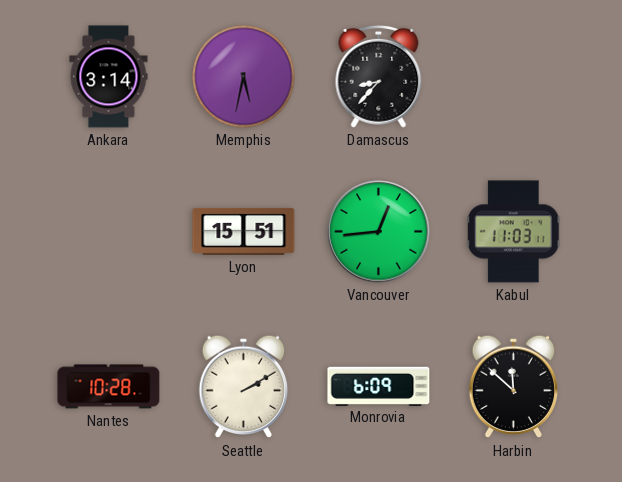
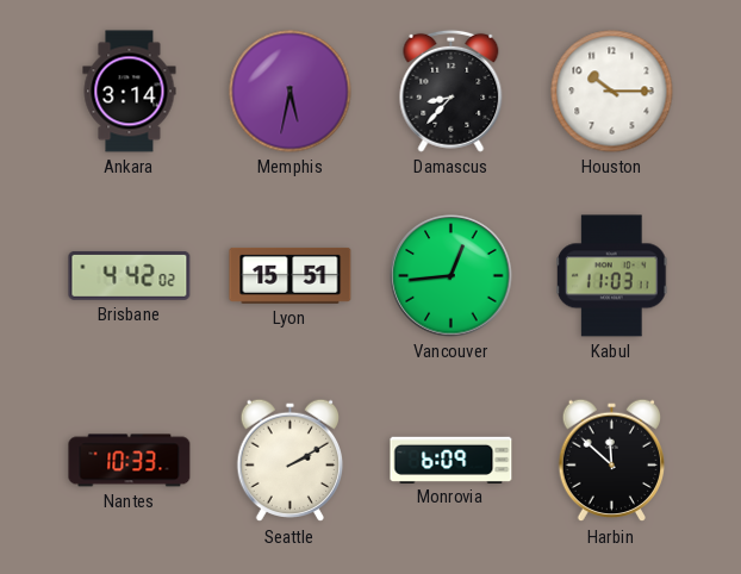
Houston: none -> 10:15
Brisbane: none -> 4:42
Nantes: 10:28 -> 10:33
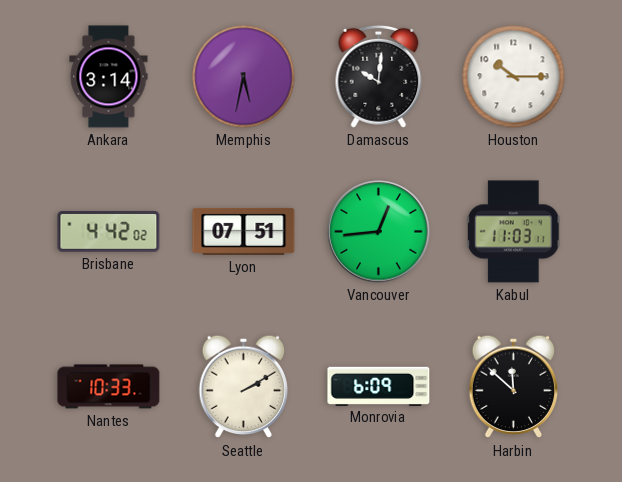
Damascus: 8:37 -> 10:01
Lyon: 15:51 -> 07:51
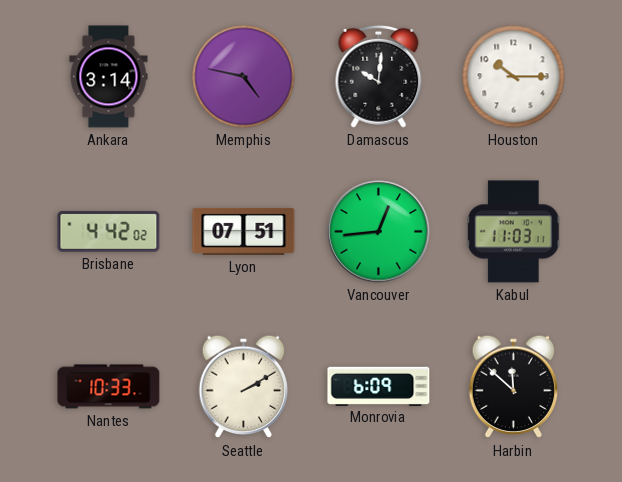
Memphis: 5:32 -> 4:47
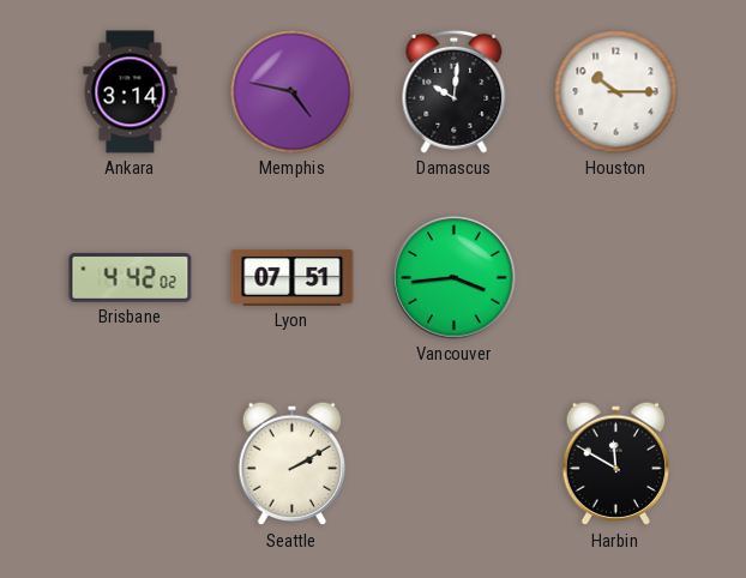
Vancouver: 12:44 -> 3:44
Kabul: 11:03 -> none
Nantes: 10:33 -> none
Monrovia: 6:09 -> none
Harbin: 11:52 -> 11:50
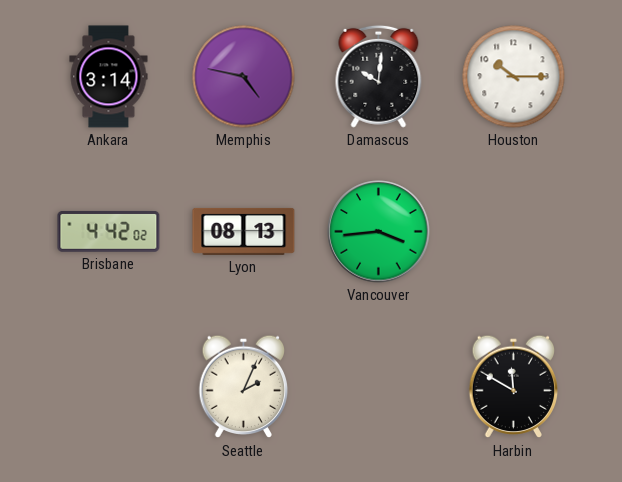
Lyon: 07:51 -> 08:13
Seattle: 2:10 -> 2:04
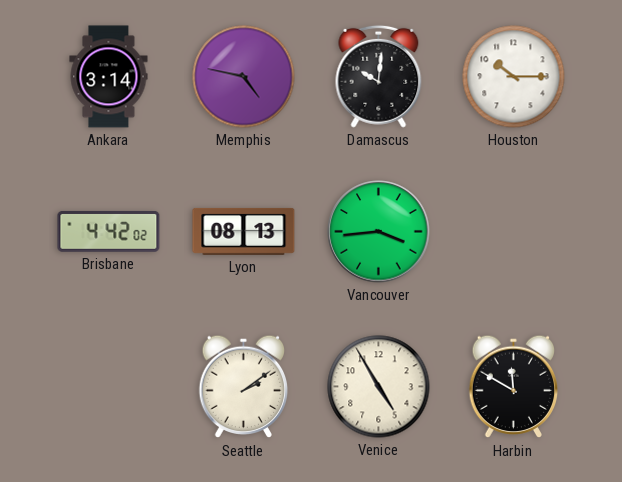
Seattle: 2:04 -> 2:09
Venice: none -> 4:55
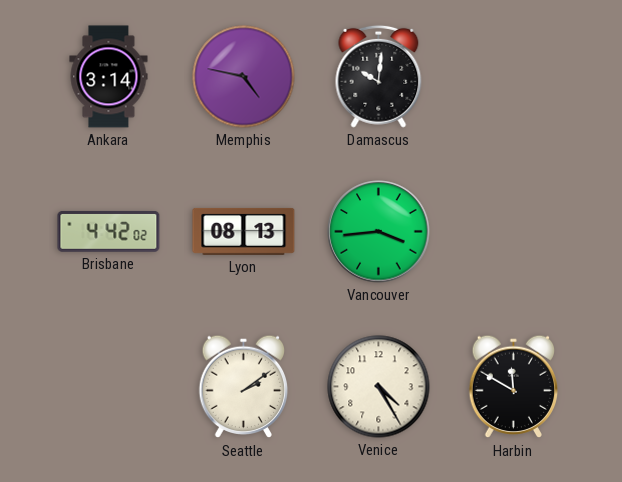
Houston: 10:15 -> none
Venice: 4:55 -> 4:25
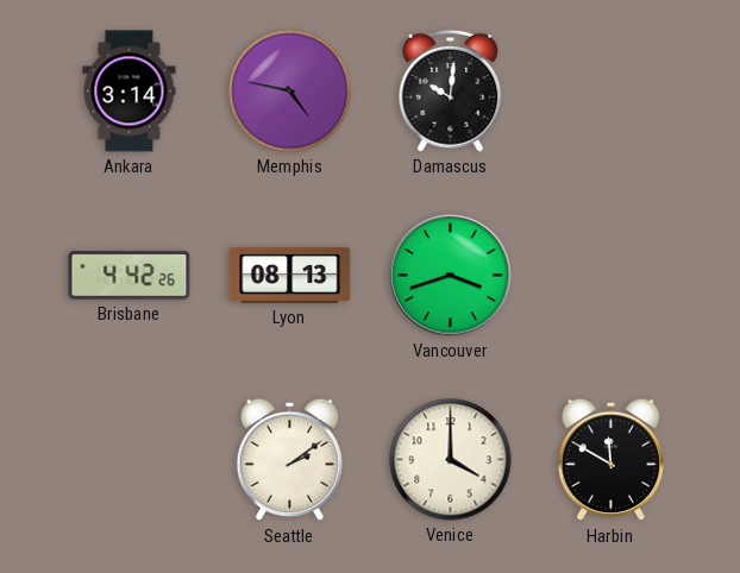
Brisbane: 4:42:02 -> 4:42:26
Vancouver: 3:44 -> 3:42
Venice: 4:25 -> 4:00
